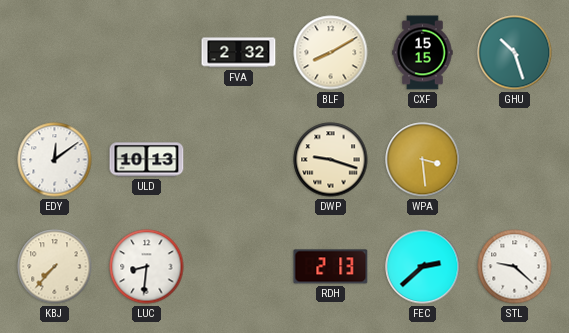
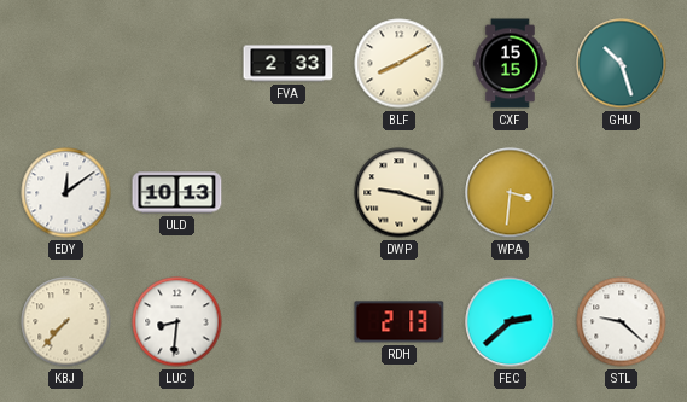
FVA: 2:32 -> 2:33
WPA: 3:29 -> 3:31
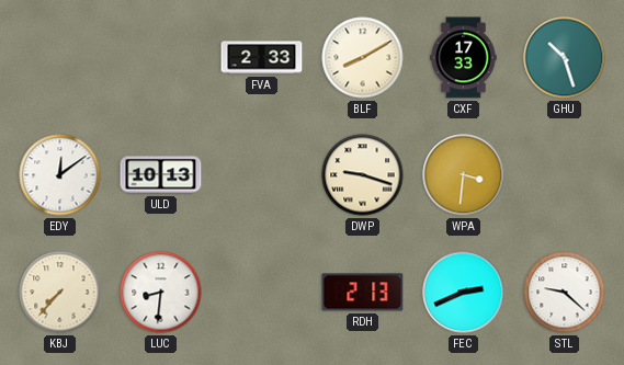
CXF: 15:15 -> 17:33
FEC: 2:38 -> 2:41
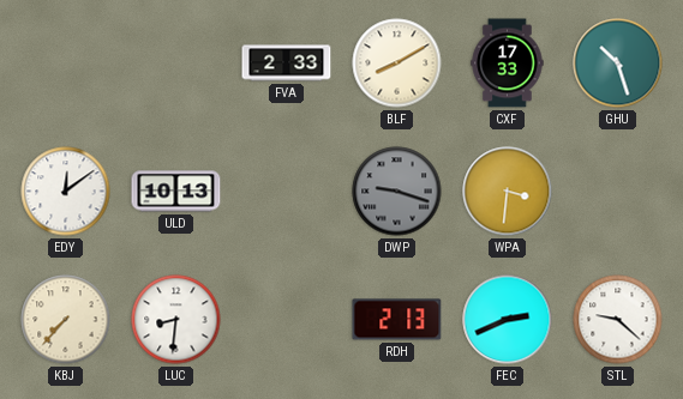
DWP dial: cream -> grey
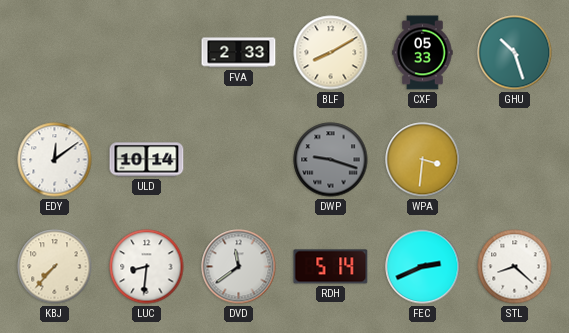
CXF: 17:33 -> 05:33
ULD: 10:13 -> 10:14
DVD: none -> 11:39
RDH: 2:13 -> 5:14
STL: 9:22 -> 8:22
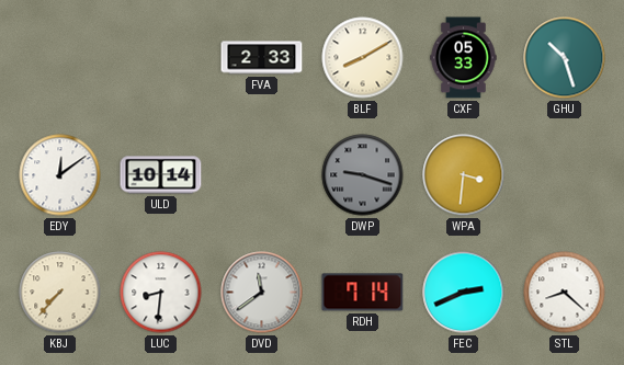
RDH: 5:14 -> 7:14
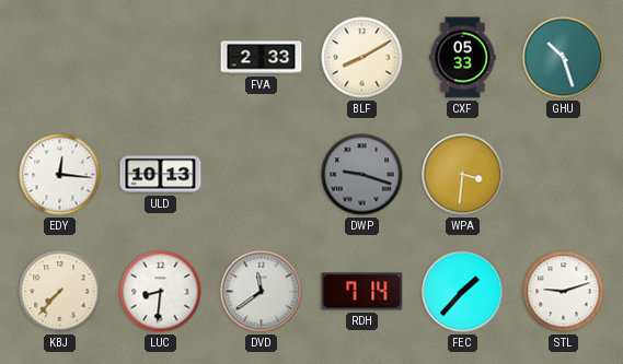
EDY: 12:09 -> 12:16
ULD: 10:14 -> 10:13
FEC: 2:41 -> 1:37
STL: 8:22 -> 9:12
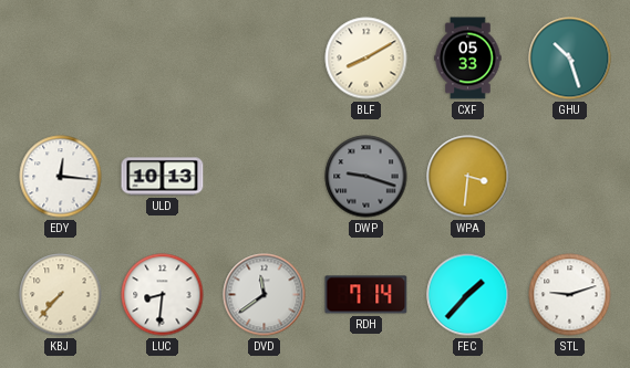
FVA: 2:33 -> none
